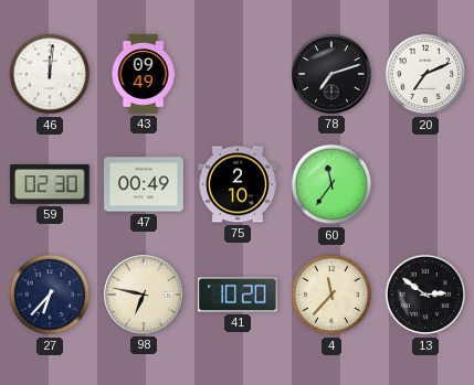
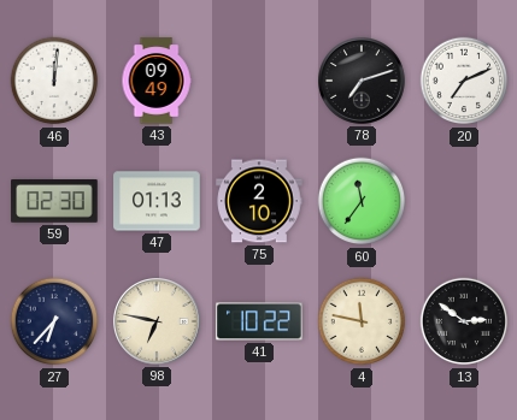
47: 00:49 -> 01:13
41: 10:20 -> 10:22
4: 11:37 -> 11:47
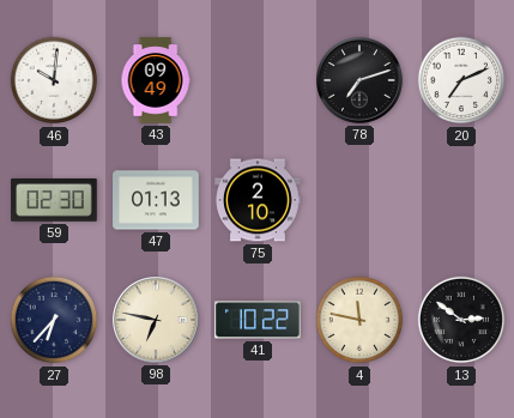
46: 12:01 -> 10:01
60: 11:36 -> none
